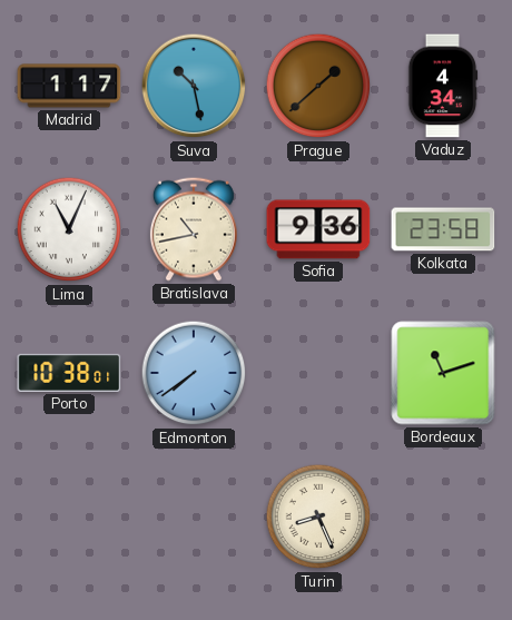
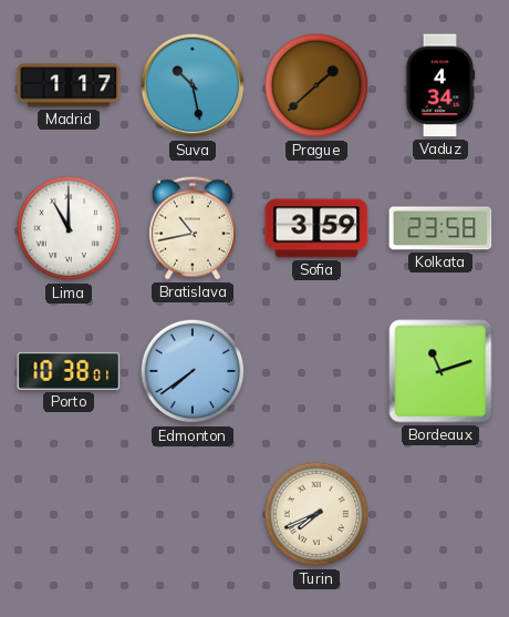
Lima: 11:04 -> 11:00
Sofia: 9:36 -> 3:59
Turin: 8:26 -> 7:41
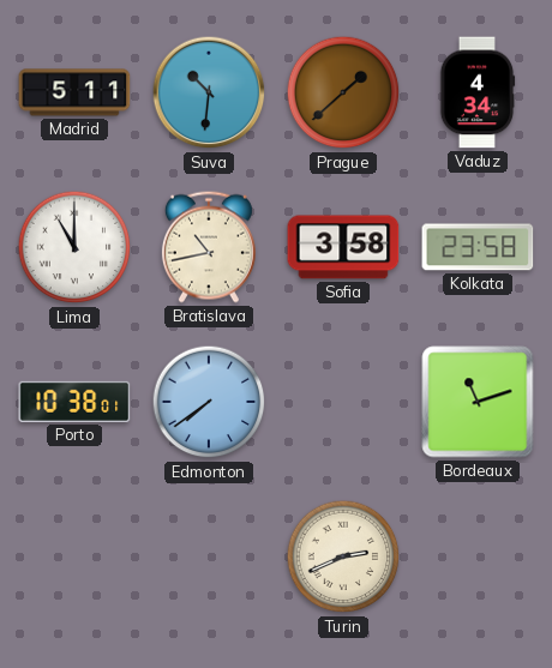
Madrid: 1:17 -> 5:11
Suva: 10:28 -> 10:31
Sofia: 3:59 -> 3:58
Turin: 7:41 -> 2:41
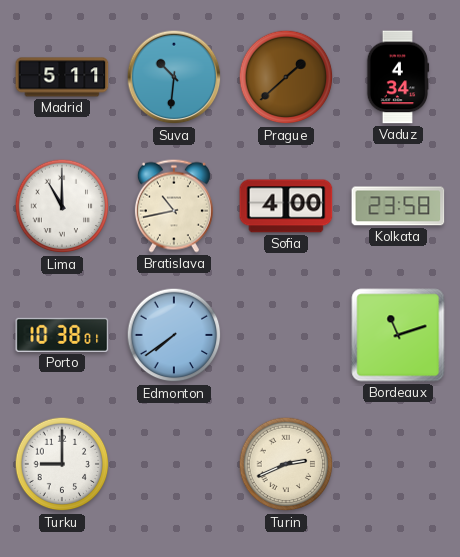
Sofia: 3:58 -> 4:00
Turku: none -> 9:00
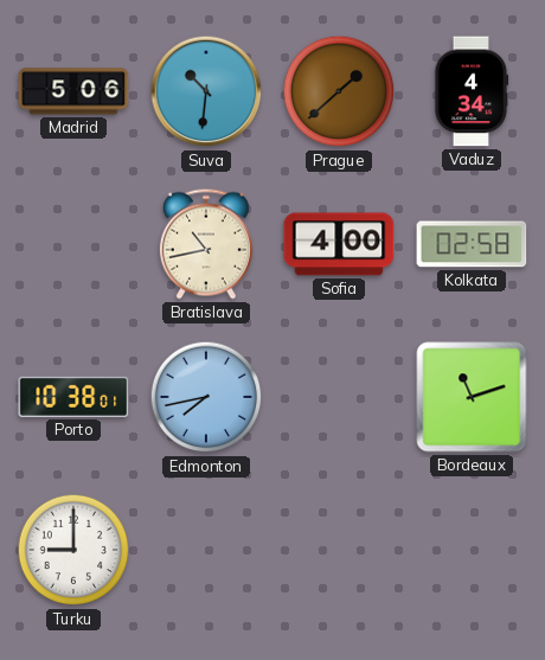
Madrid: 5:11 -> 5:06
Lima: 11:00 -> none
Kolkata: 23:58 -> 02:58
Edmonton: 7:39 -> 7:43
Turin: 2:41 -> none
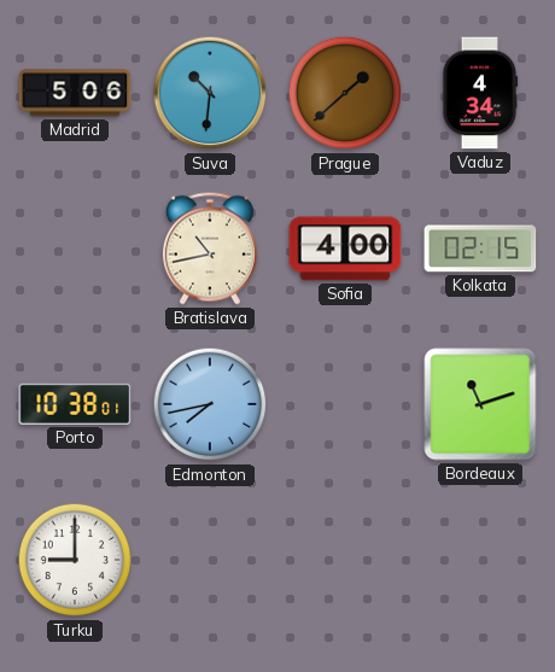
Kolkata: 02:58 -> 02:15
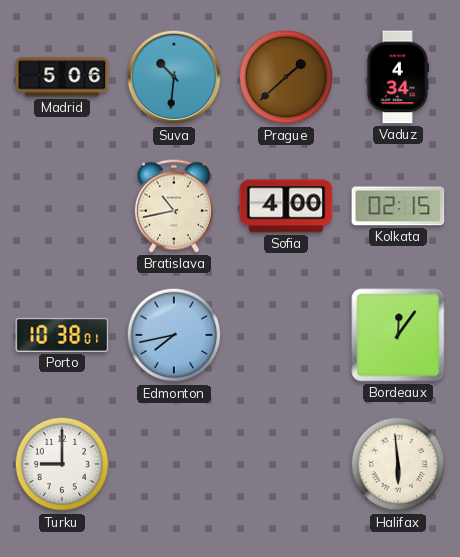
Bordeaux: 11:12 -> 12:06
Halifax: none -> 5:59
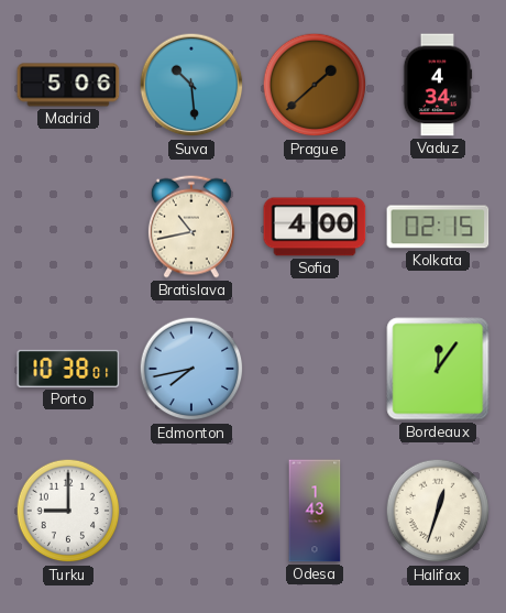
Suva: 10:31 -> 10:29
Odesa: none -> 1:43
Halifax: 5:59 -> 12:33
